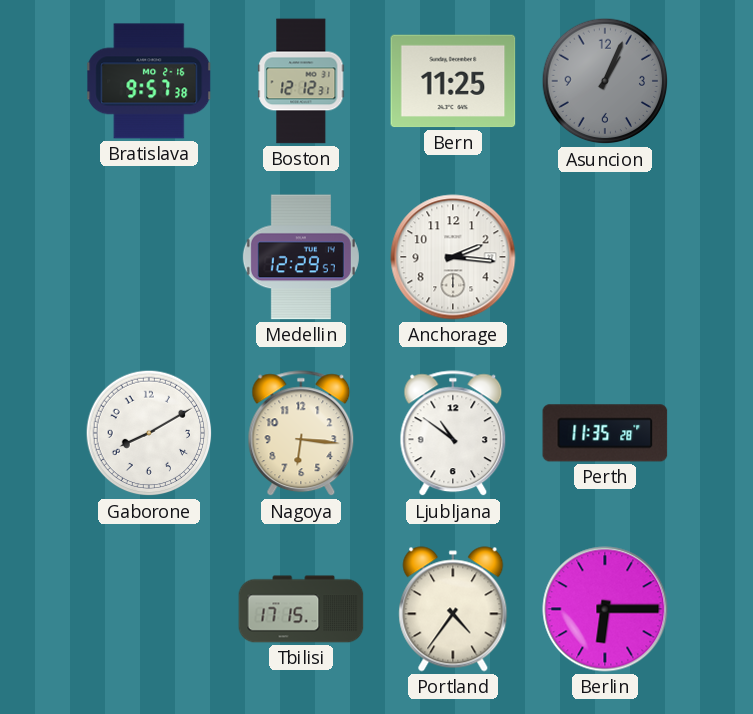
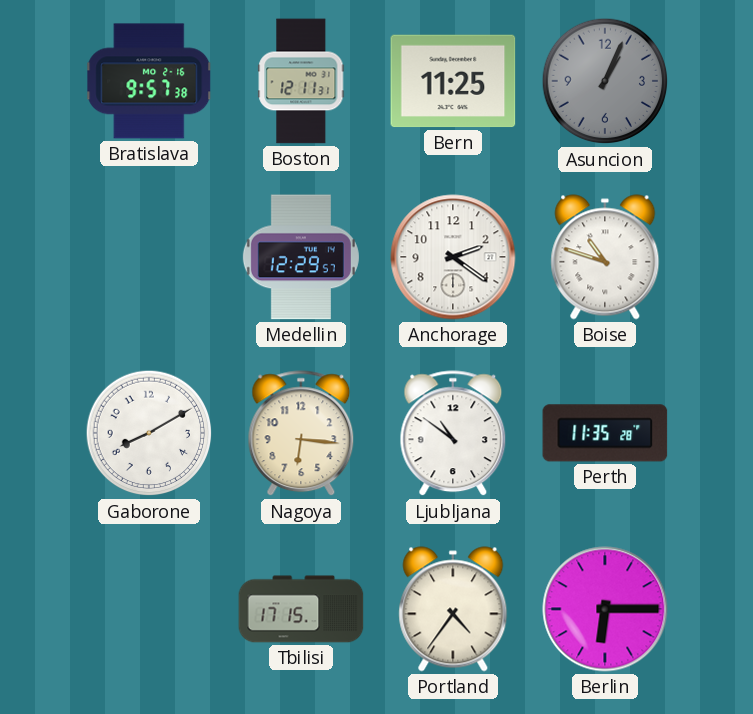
Boston: 12:12 -> 12:11
Anchorage: 2:16 -> 2:21
Boise: none -> 10:48
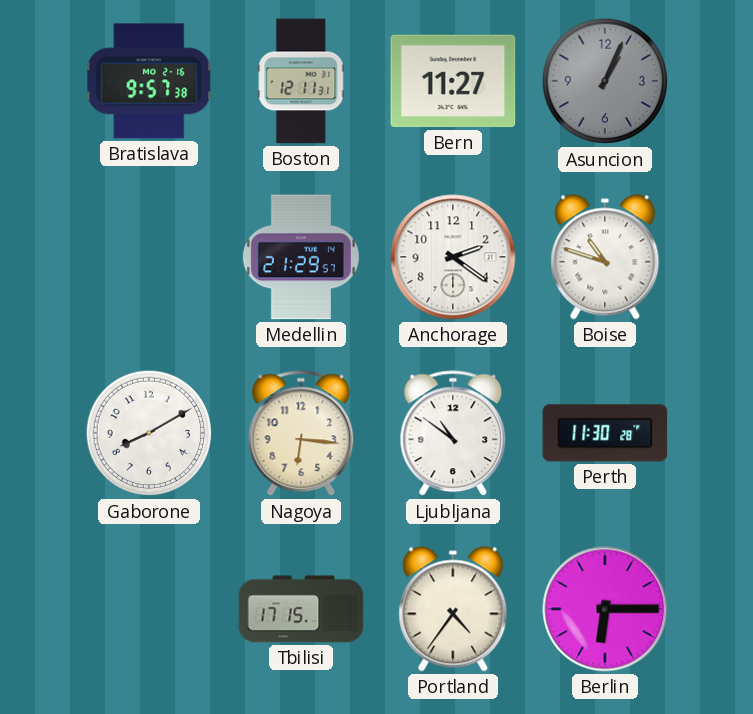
Bern: 11:25 -> 11:27
Medellin: 12:29 -> 21:29
Perth: 11:35 -> 11:30
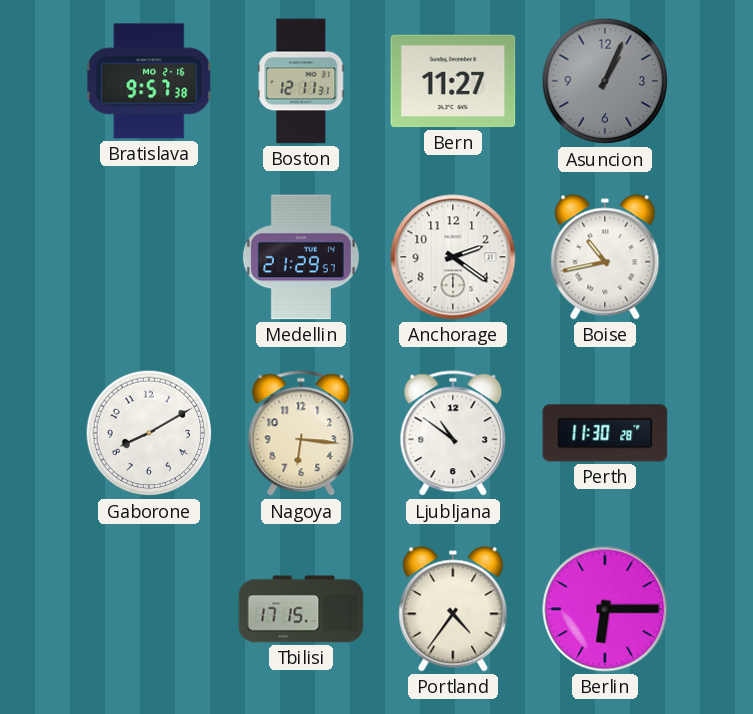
Boise: 10:48 -> 10:43
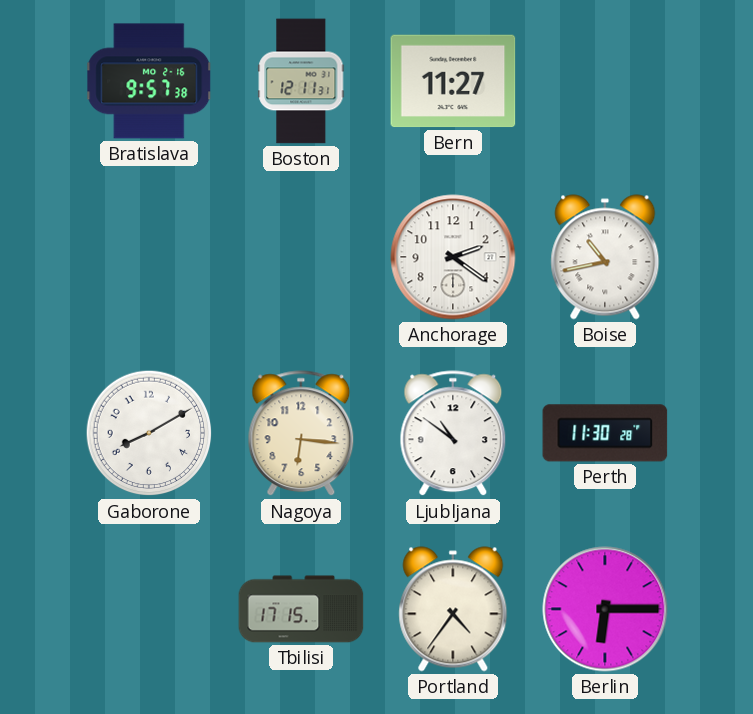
Asuncion: 1:04 -> none
Medellin: 21:29 -> none
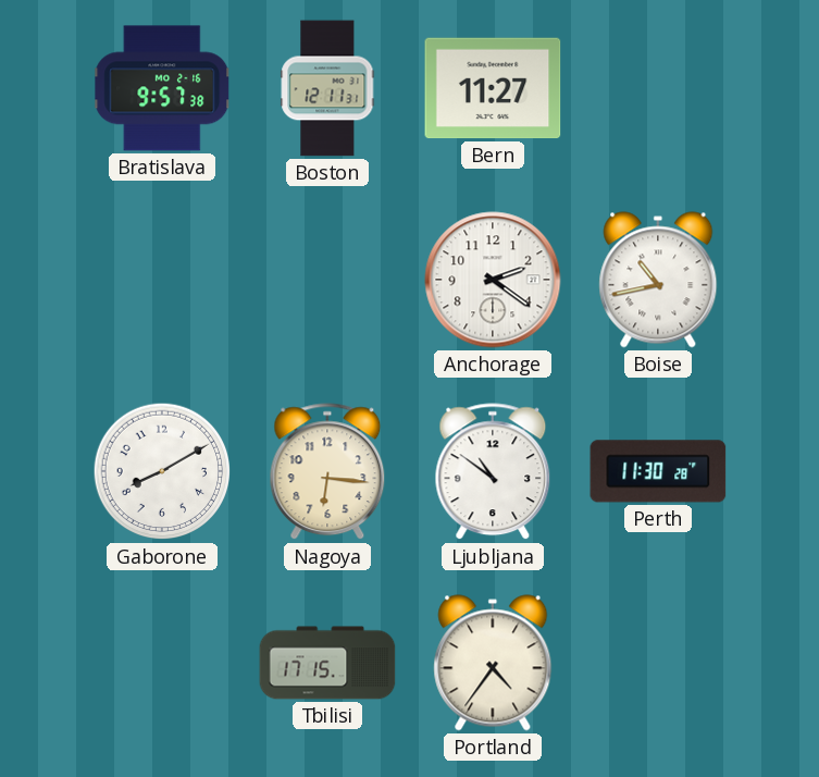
Berlin: 6:15 -> none
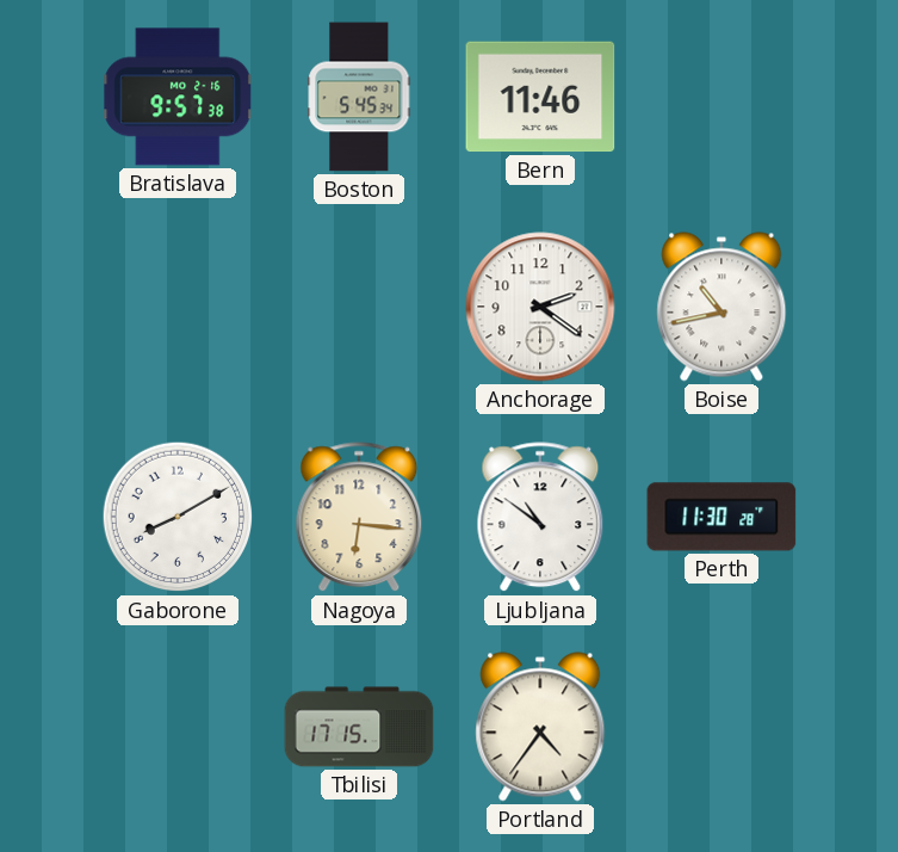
Boston: 12:11 -> 5:45
Bern: 11:27 -> 11:46
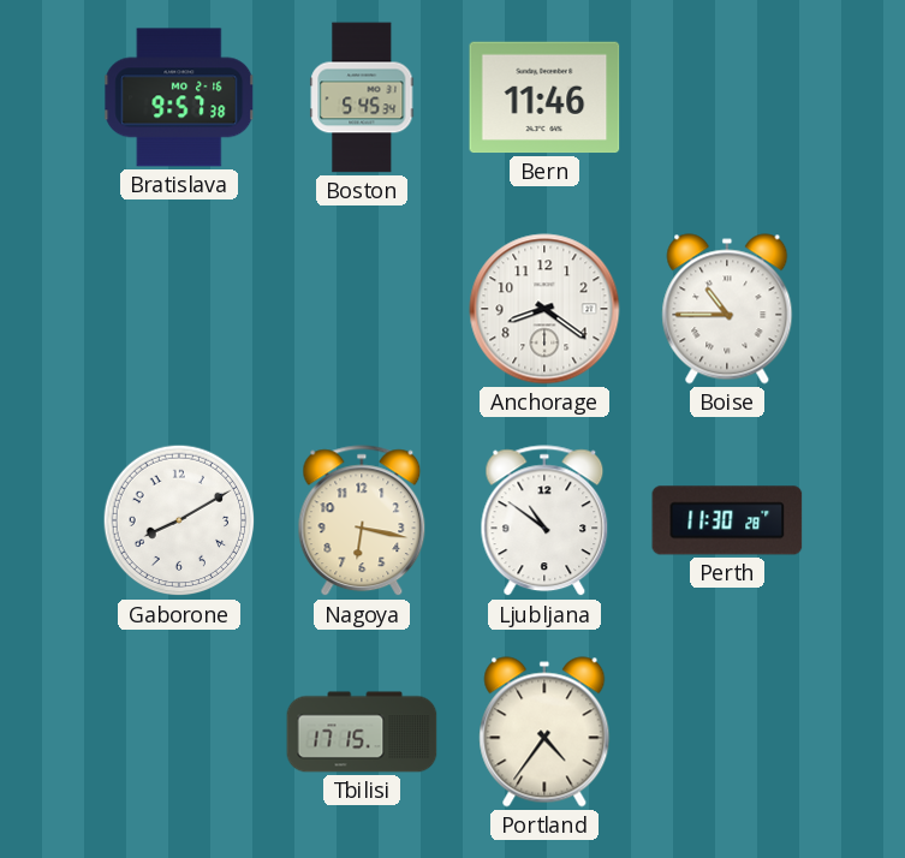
Anchorage: 2:21 -> 8:21
Boise: 10:43 -> 10:45
Nagoya: 6:16 -> 6:17
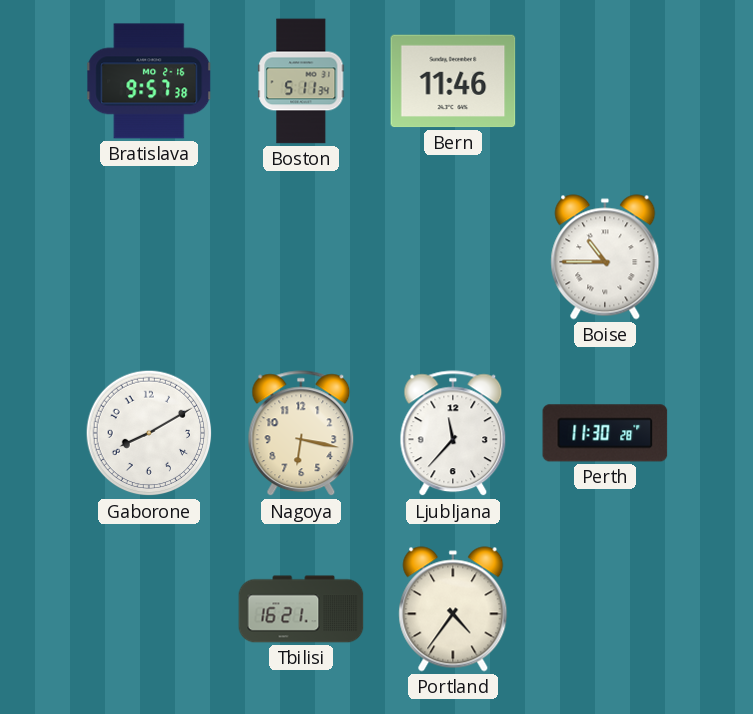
Boston: 5:45 -> 5:11
Anchorage: 8:21 -> none
Ljubljana: 10:51 -> 11:37
Tbilisi: 17:15 -> 16:21
